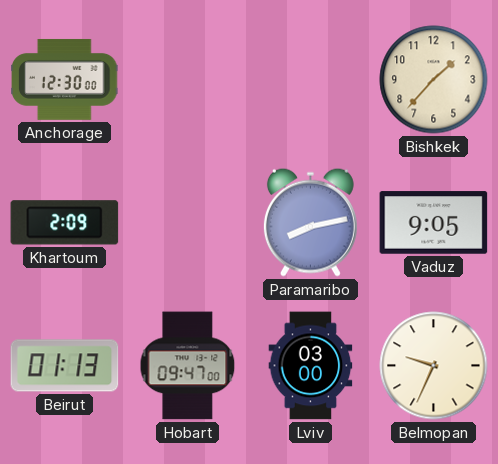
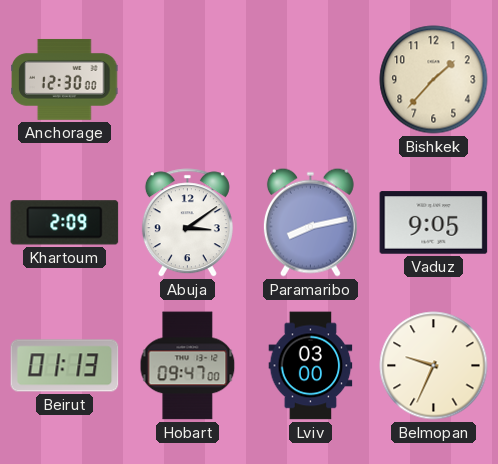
Abuja: none -> 3:09
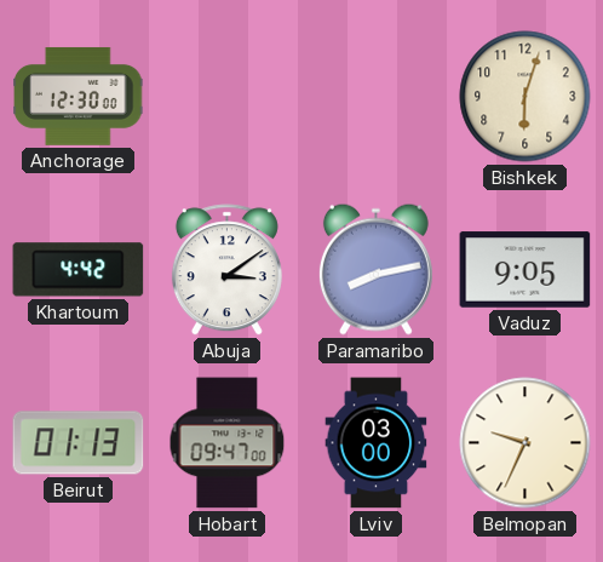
Bishkek: 1:37 -> 6:03
Khartoum: 2:09 -> 4:42
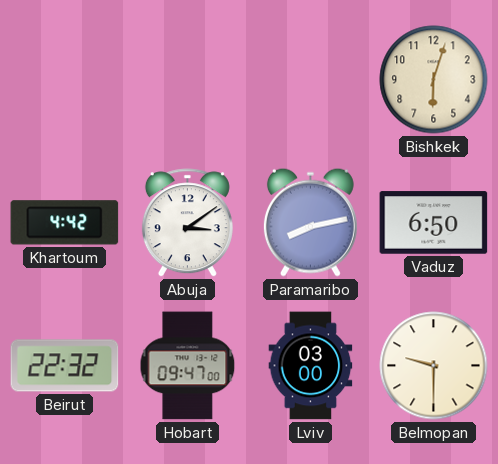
Anchorage: 12:30 -> none
Vaduz: 9:05 -> 6:50
Beirut: 01:13 -> 22:32
Belmopan: 9:34 -> 9:30
